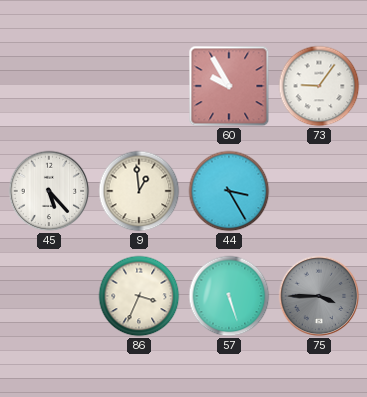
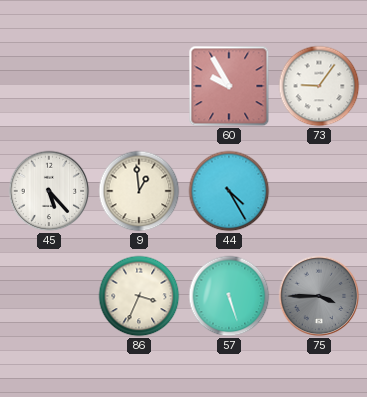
44: 3:25 -> 4:25
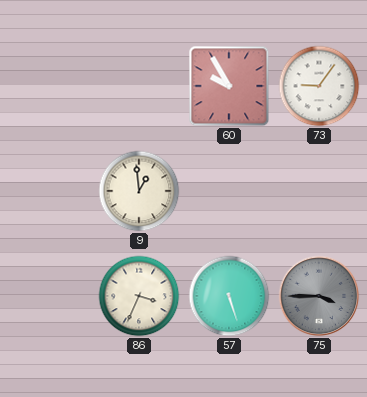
45: 5:23 -> none
44: 4:25 -> none
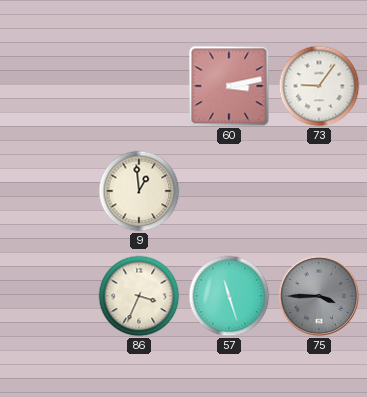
60: 9:55 -> 3:13
57: 5:27 -> 11:27
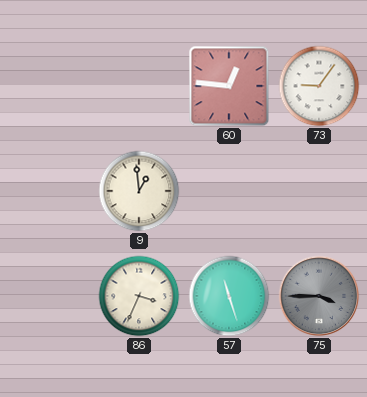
60: 3:13 -> 12:46
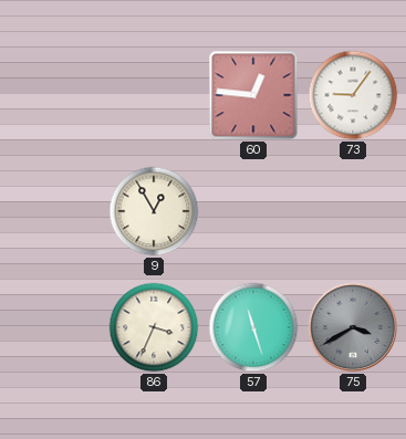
9: 12:59 -> 12:55
75: 3:45 -> 3:40
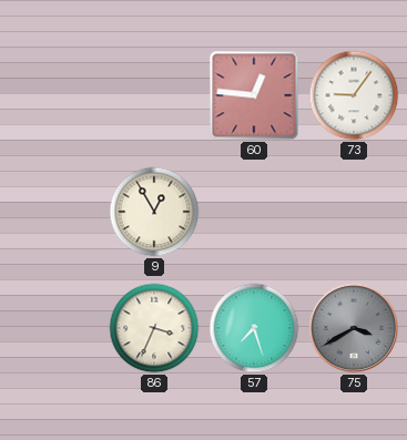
57: 11:27 -> 7:27
